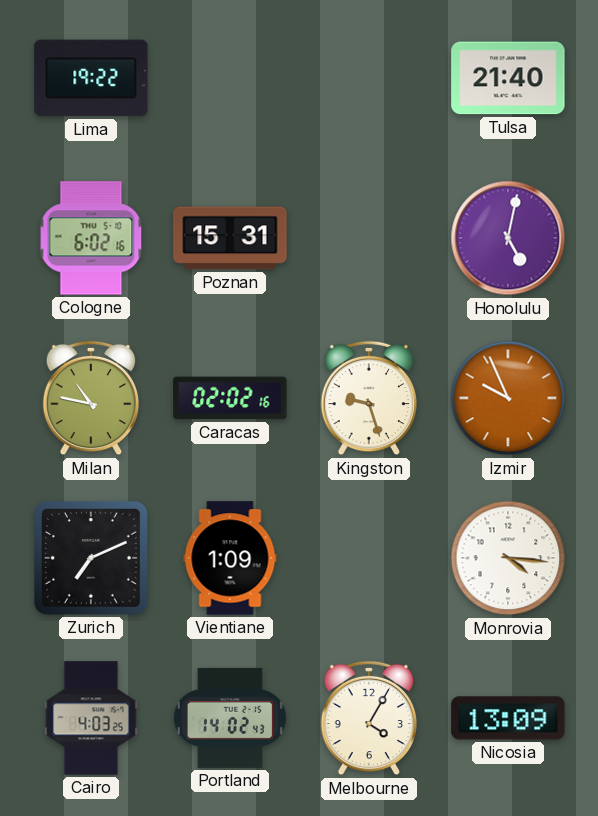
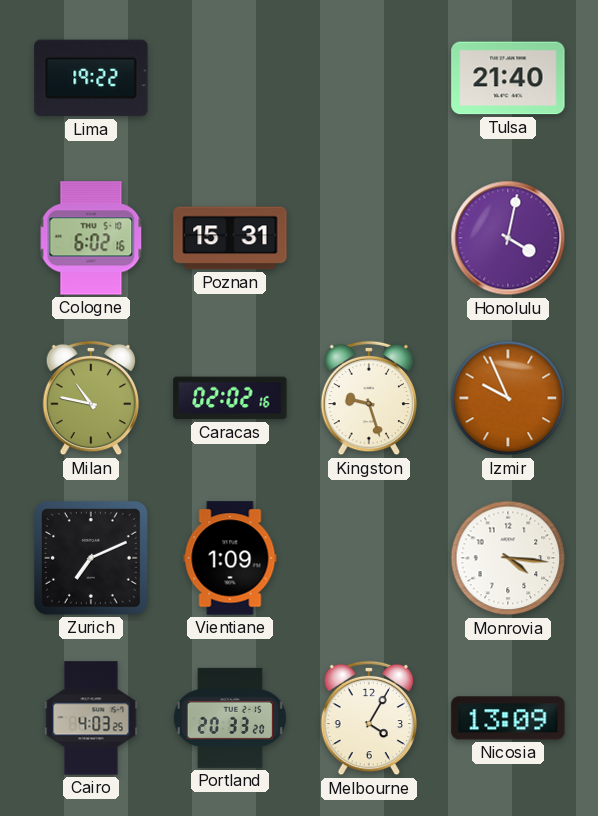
Honolulu: 5:02 -> 4:02
Portland: 14:02 -> 20:33
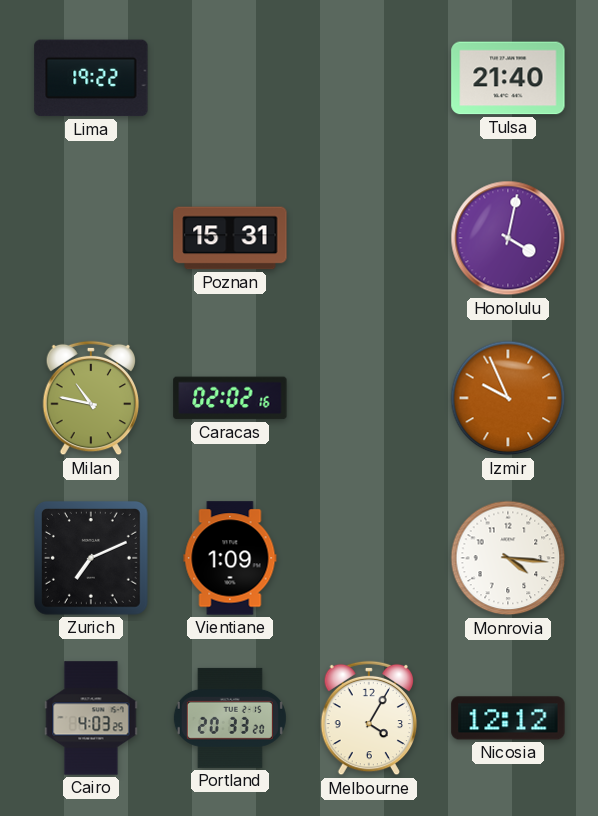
Cologne: 6:02 -> none
Kingston: 9:27 -> none
Nicosia: 13:09 -> 12:12
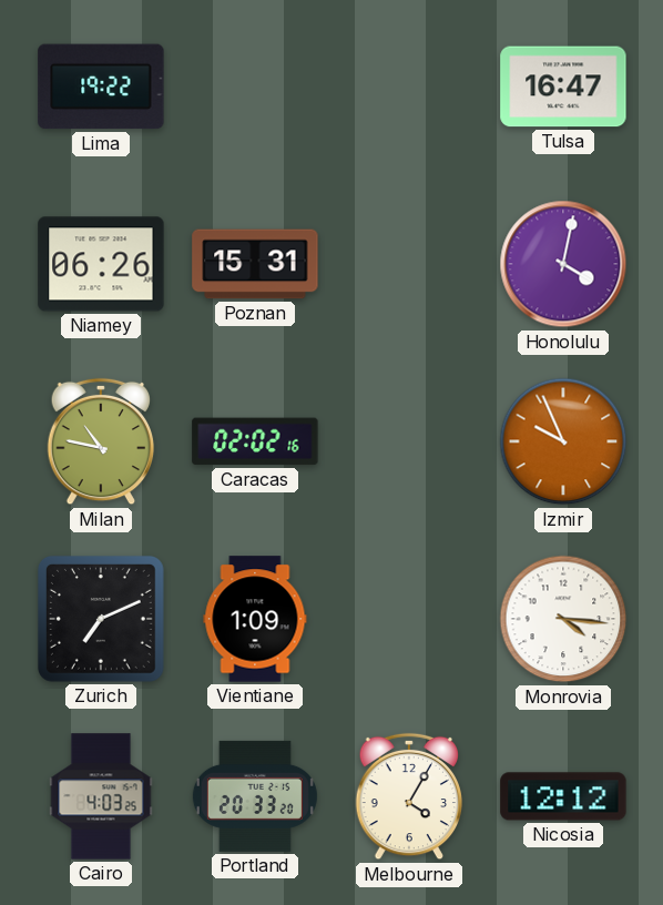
Tulsa: 21:40 -> 16:47
Niamey: none -> 06:26
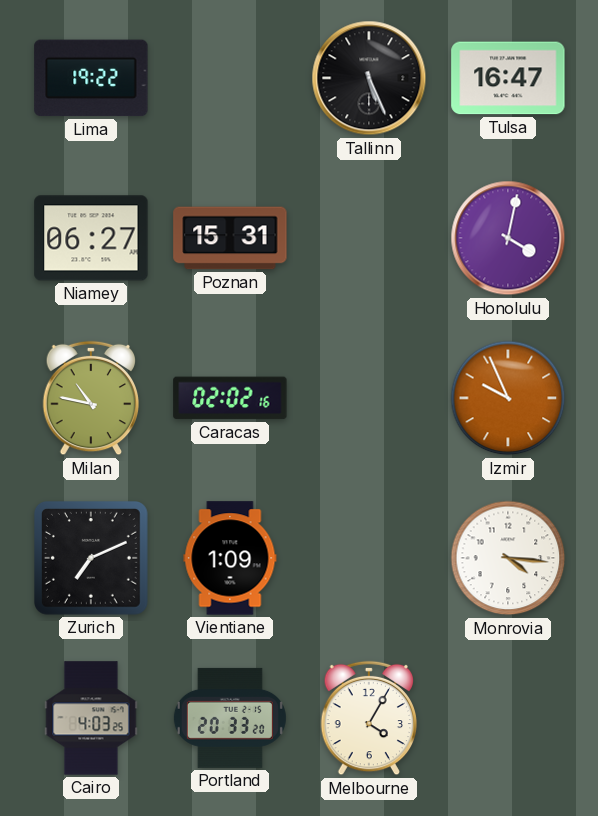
Tallinn: none -> 5:26
Niamey: 06:26 -> 06:27
Nicosia: 12:12 -> none
